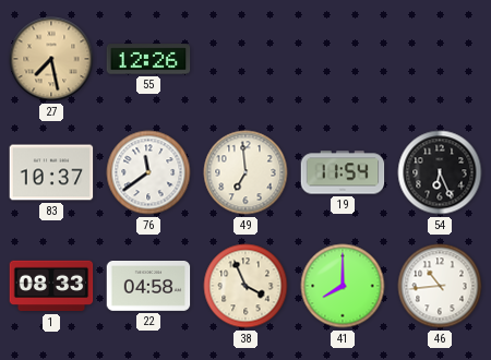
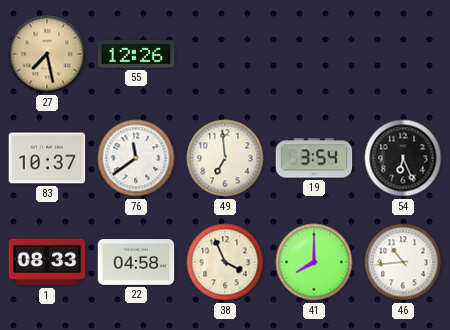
19: 11:54 -> 3:54
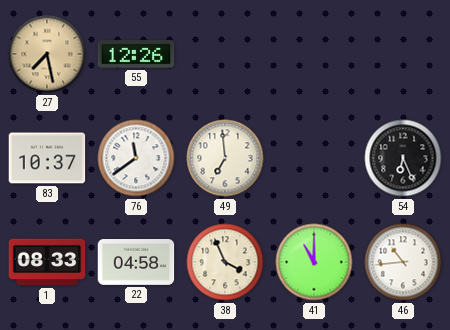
19: 3:54 -> none
41: 8:00 -> 11:00
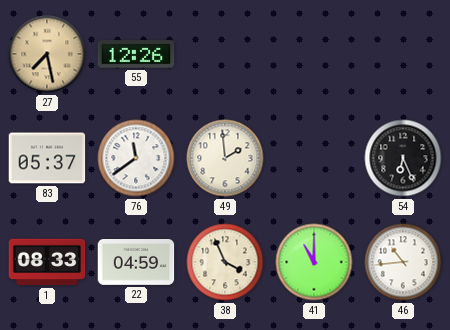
83: 10:37 -> 05:37
49: 6:59 -> 1:59
22: 04:58 -> 04:59
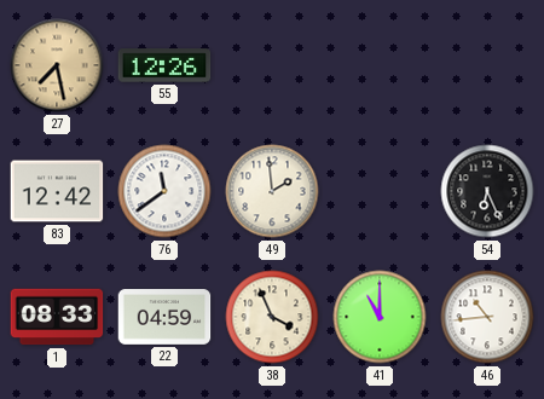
83: 05:37 -> 12:42
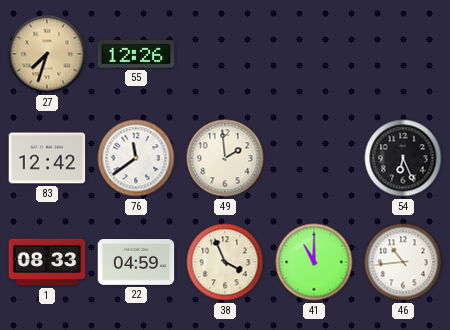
27: 7:28 -> 7:33
